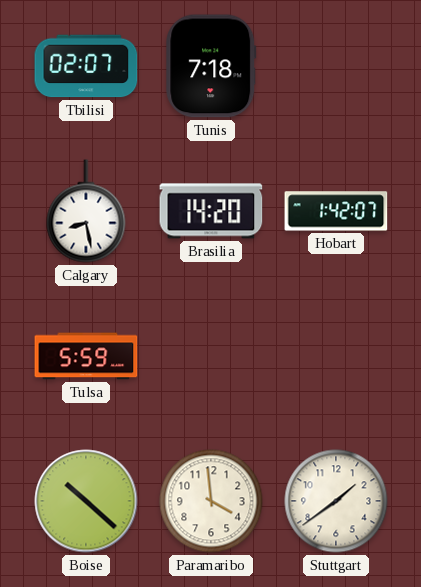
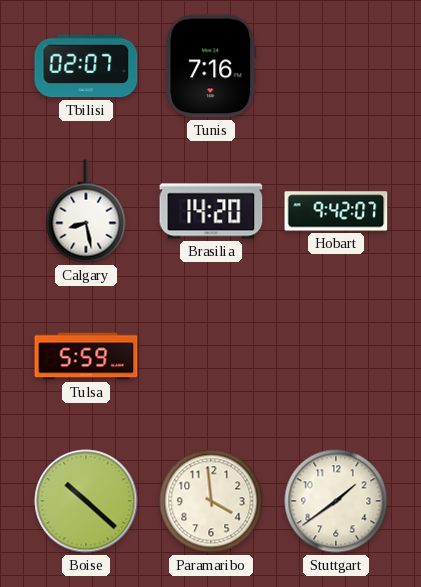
Tunis: 7:18 -> 7:16
Hobart: 1:42 -> 9:42
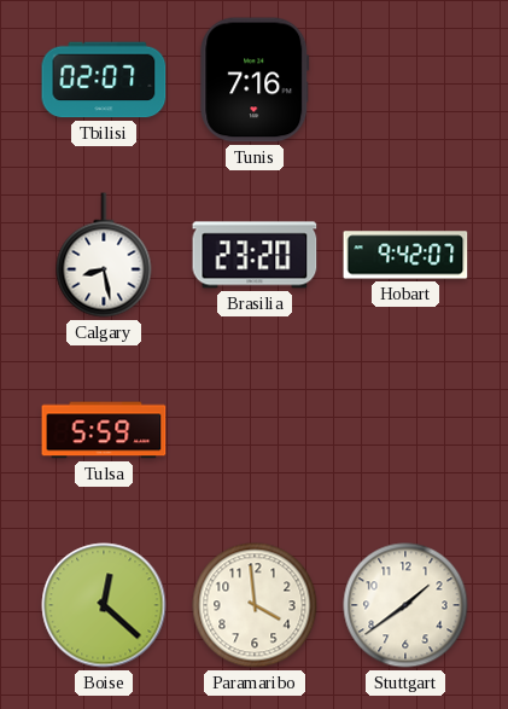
Brasilia: 14:20 -> 23:20
Boise: 10:22 -> 12:22
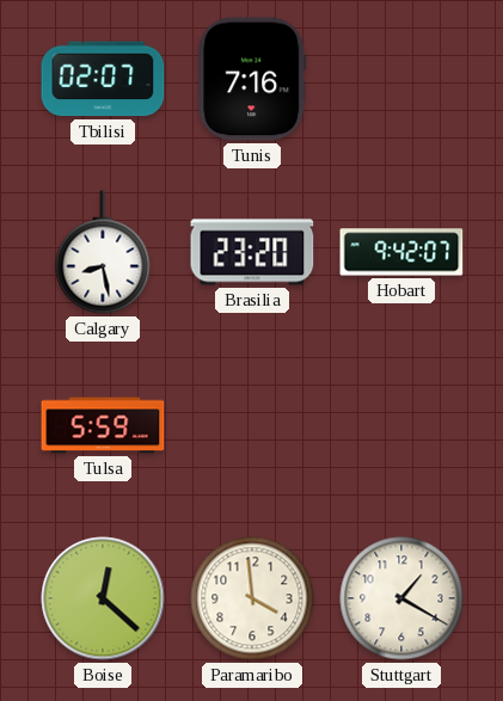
Stuttgart: 1:39 -> 1:20
